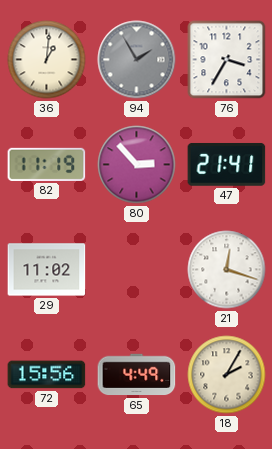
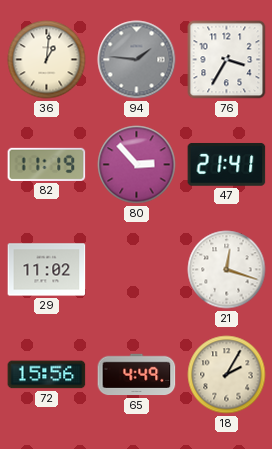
94: 1:55 -> 1:46
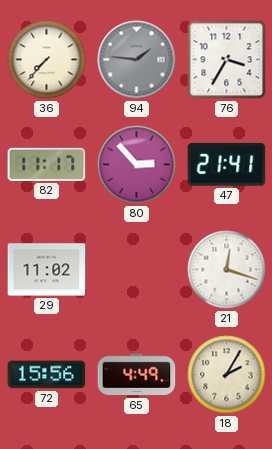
36: 1:01 -> 7:37
82: 11:19 -> 11:17
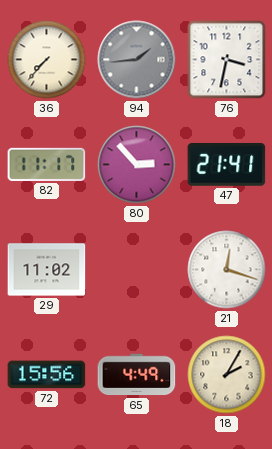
94: 1:46 -> 1:44
76: 3:35 -> 3:32
